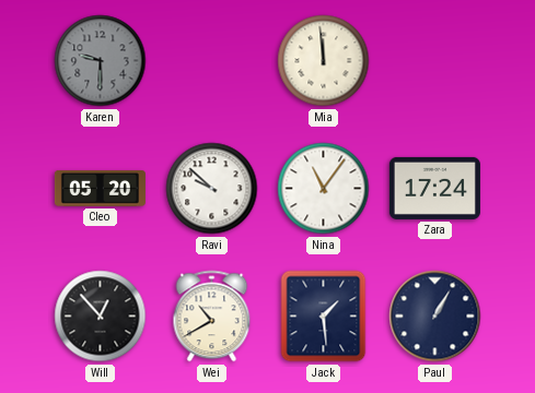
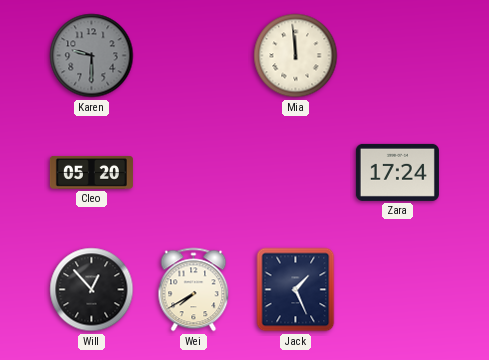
Ravi: 9:52 -> none
Nina: 11:06 -> none
Wei: 10:40 -> 7:40
Jack: 1:29 -> 1:26
Paul: 1:05 -> none
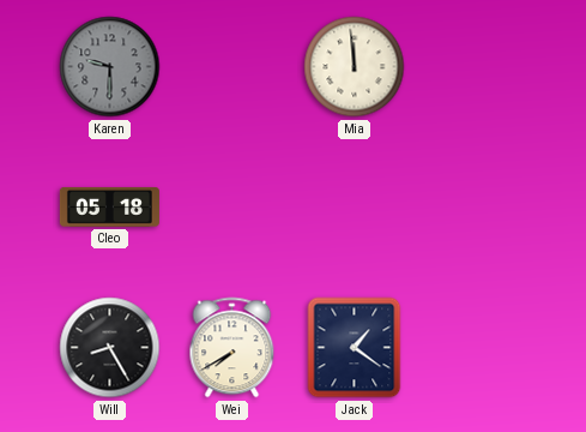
Cleo: 05:20 -> 05:18
Zara: 17:24 -> none
Will: 12:53 -> 8:25
Jack: 1:26 -> 1:21
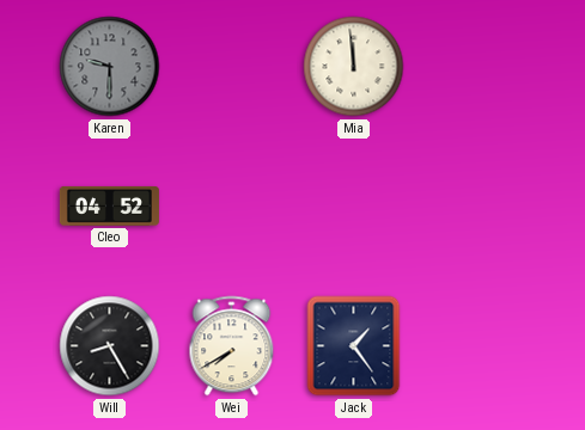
Cleo: 05:18 -> 04:52
Jack: 1:21 -> 1:24
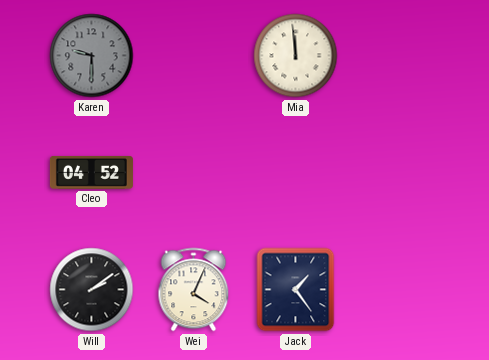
Will: 8:25 -> 2:09
Wei: 7:40 -> 4:04
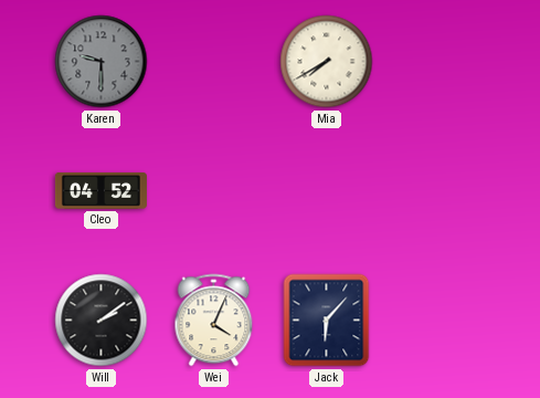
Mia: 11:59 -> 7:40
Jack: 1:24 -> 6:07
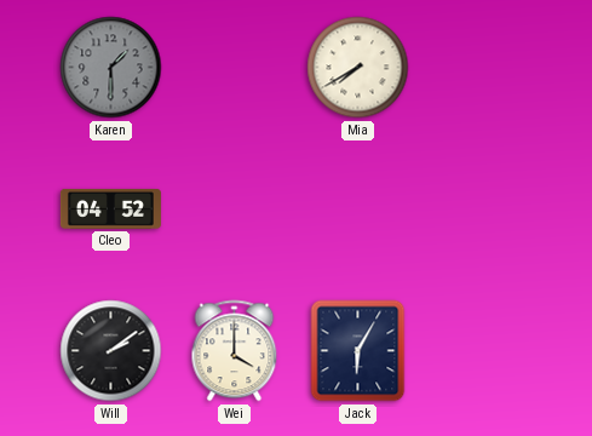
Karen: 9:30 -> 1:30
Wei: 4:04 -> 4:00
Jack: 6:07 -> 6:05
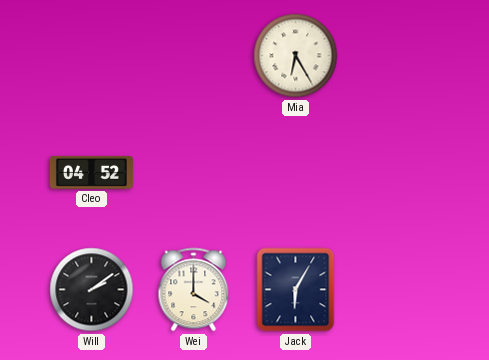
Karen: 1:30 -> none
Mia: 7:40 -> 6:25
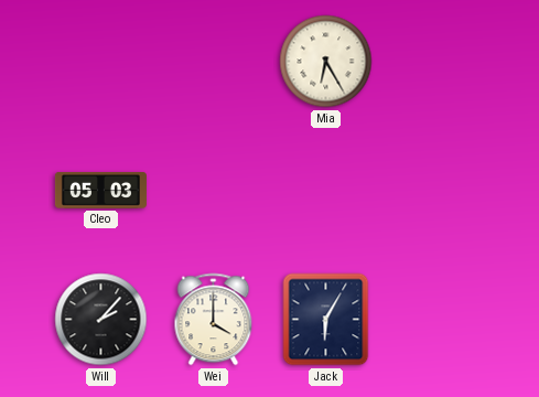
Cleo: 04:52 -> 05:03
Will: 2:09 -> 2:07
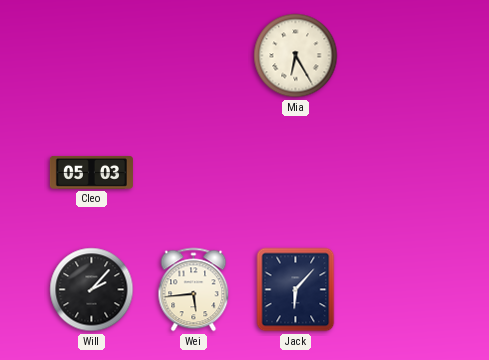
Wei: 4:00 -> 5:44
Jack: 6:05 -> 6:07
